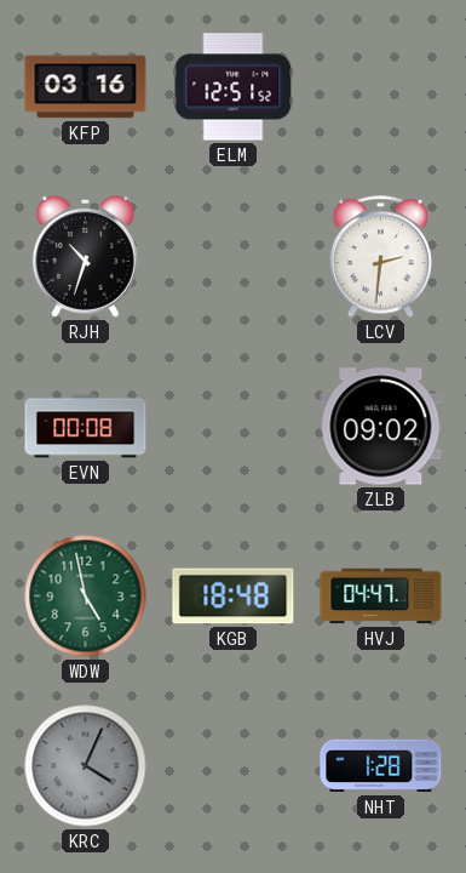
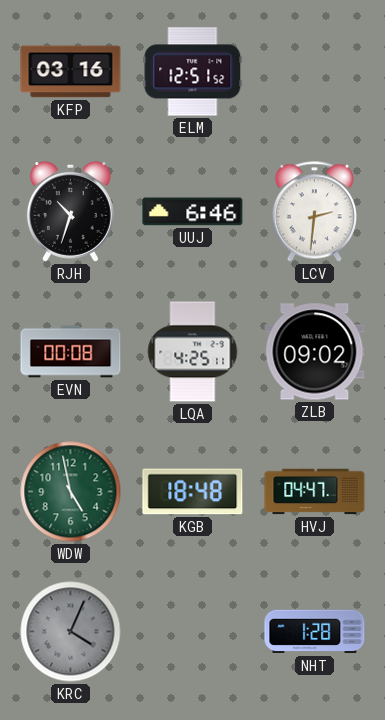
UUJ: none -> 6:46
LQA: none -> 4:25
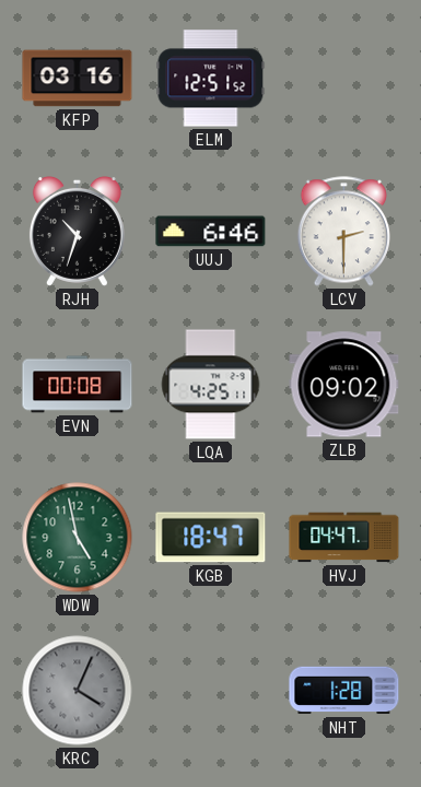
LCV: 2:31 -> 2:30
KGB: 18:48 -> 18:47
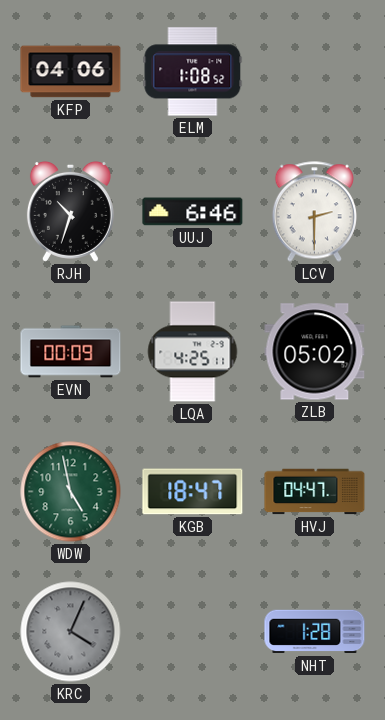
KFP: 03:16 -> 04:06
ELM: 12:51 -> 1:08
EVN: 00:08 -> 00:09
ZLB: 09:02 -> 05:02
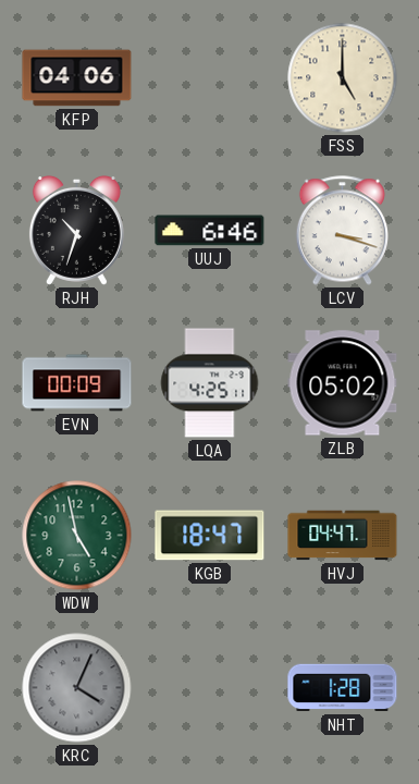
ELM: 1:08 -> none
FSS: none -> 5:00
LCV: 2:30 -> 3:18
